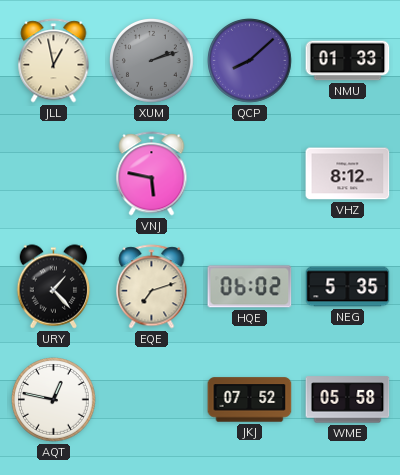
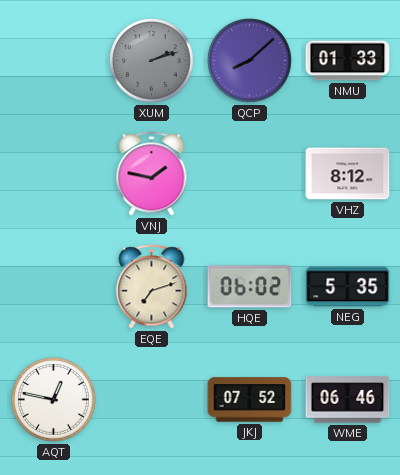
JLL: 12:58 -> none
VNJ: 5:47 -> 1:47
URY: 1:23 -> none
WME: 05:58 -> 06:46
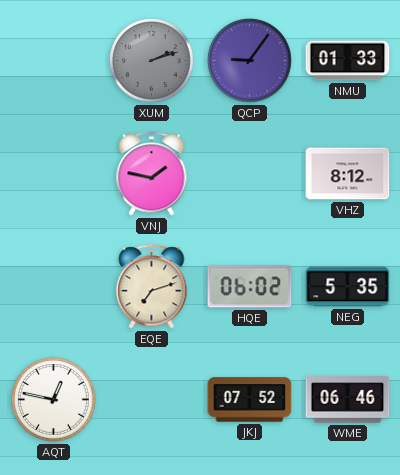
QCP: 8:08 -> 9:06
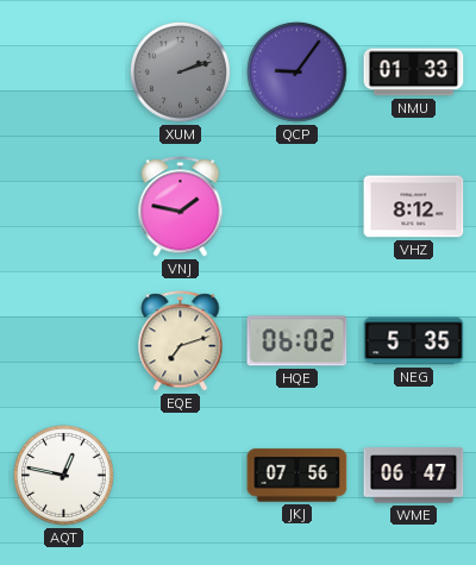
JKJ: 07:52 -> 07:56
WME: 06:46 -> 06:47
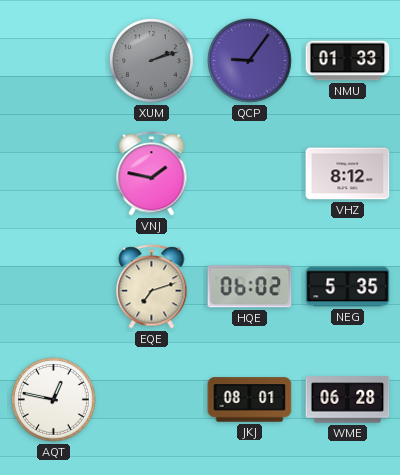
JKJ: 07:56 -> 08:01
WME: 06:47 -> 06:28
